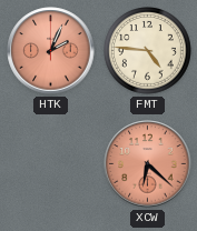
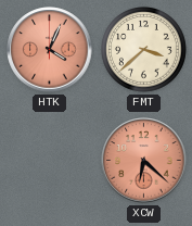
HTK: 2:04 -> 4:04
FMT: 4:46 -> 3:38
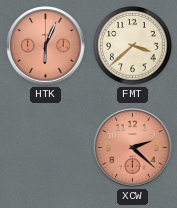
HTK: 4:04 -> 6:04
XCW: 6:22 -> 2:22
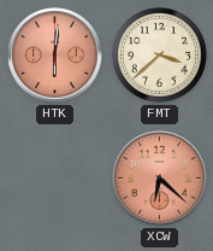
HTK: 6:04 -> 6:01
XCW: 2:22 -> 6:22
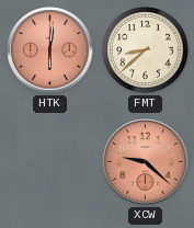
FMT: 3:38 -> 8:38
XCW: 6:22 -> 9:22
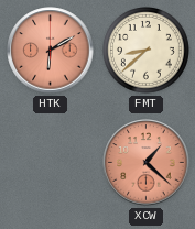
HTK: 6:01 -> 6:10
XCW: 9:22 -> 1:22
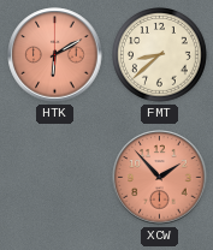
XCW: 1:22 -> 1:53
